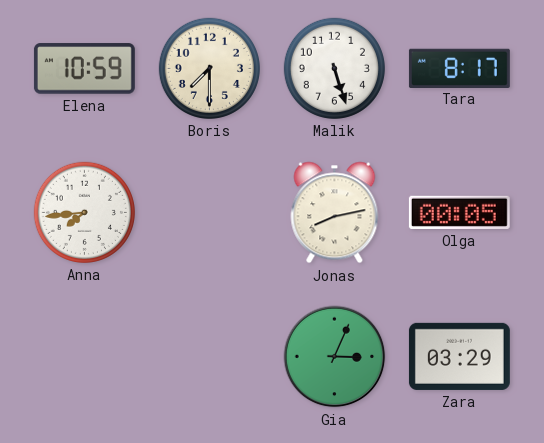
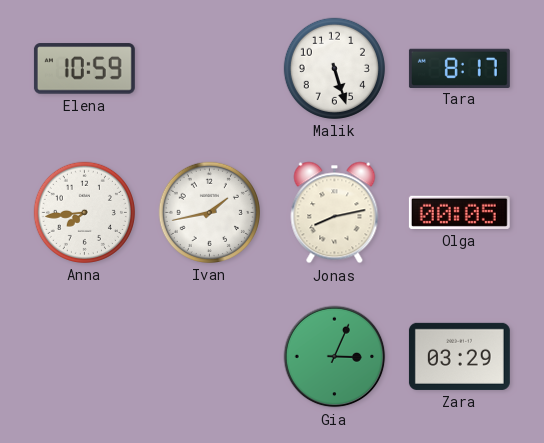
Boris: 7:30 -> none
Ivan: none -> 1:43
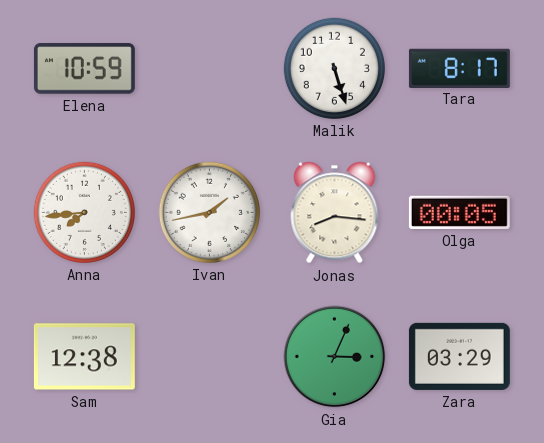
Jonas: 8:13 -> 8:16
Sam: none -> 12:38
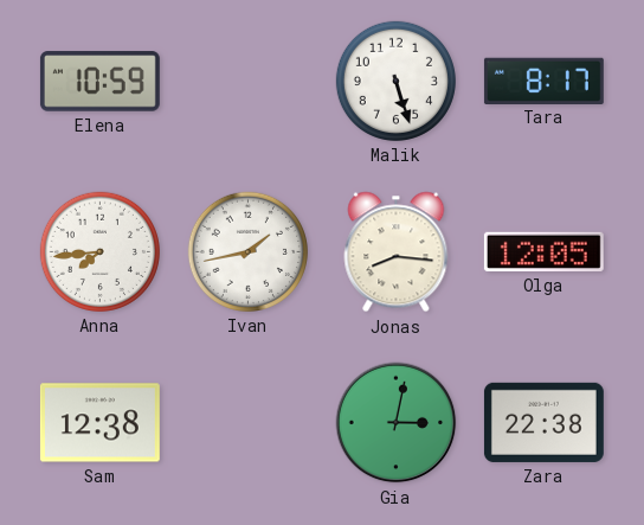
Olga: 00:05 -> 12:05
Gia: 3:04 -> 3:02
Zara: 03:29 -> 22:38
